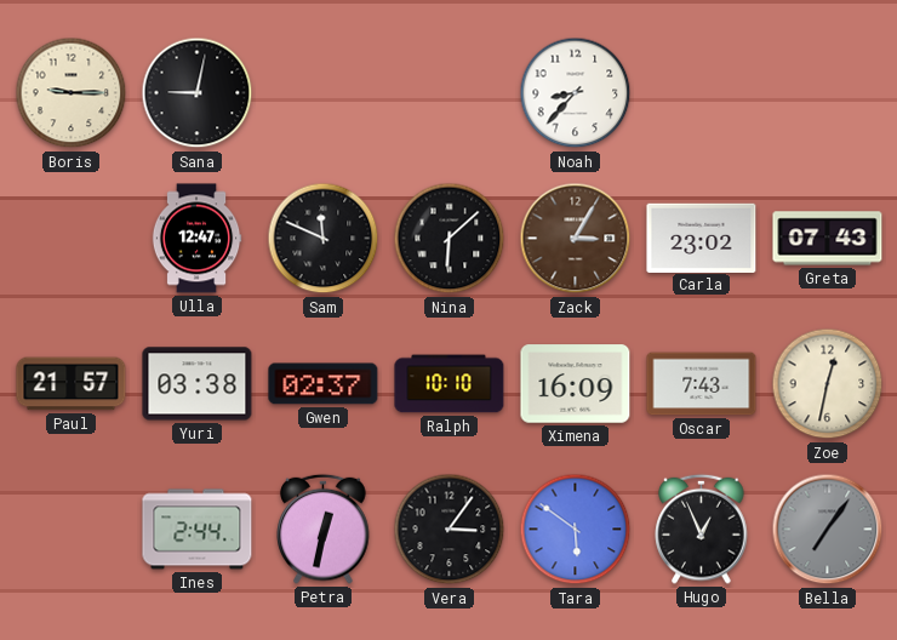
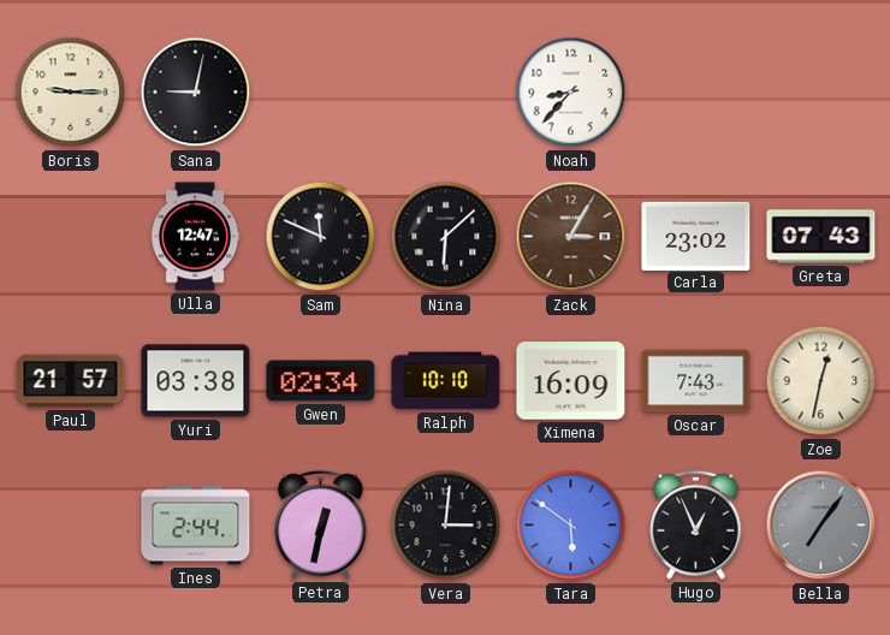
Gwen: 02:37 -> 02:34
Vera: 3:06 -> 3:01
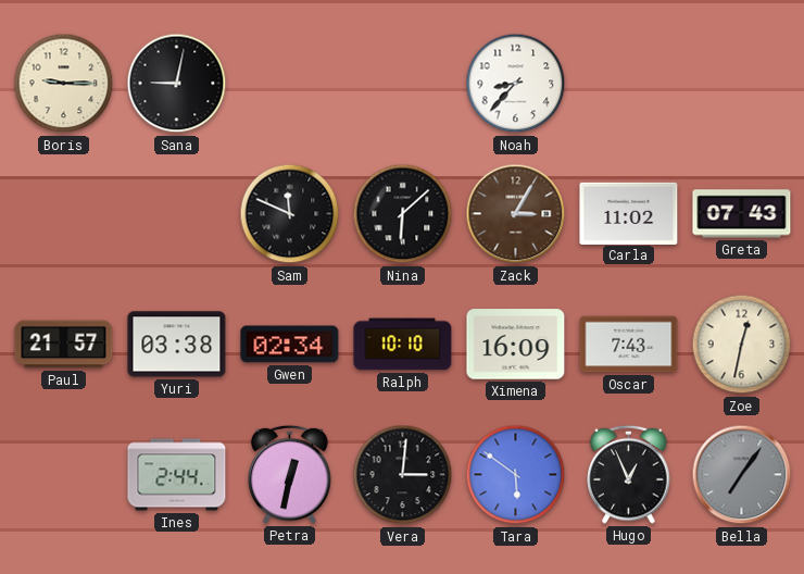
Ulla: 12:47 -> none
Carla: 23:02 -> 11:02
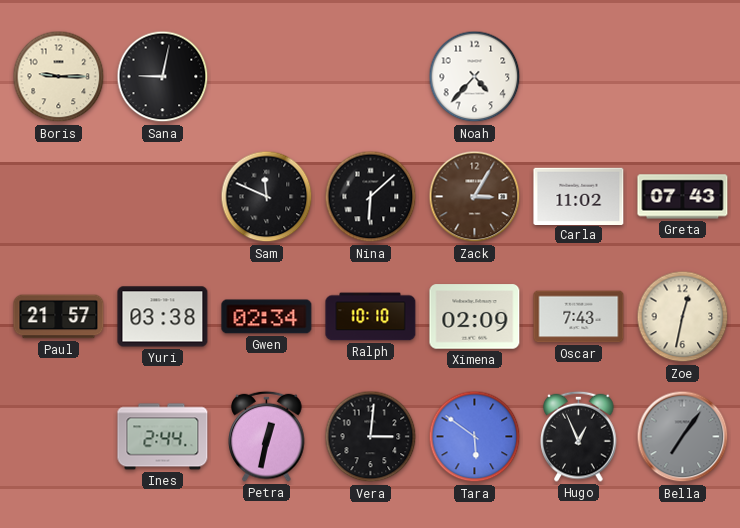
Noah: 8:37 -> 4:37
Ximena: 16:09 -> 02:09
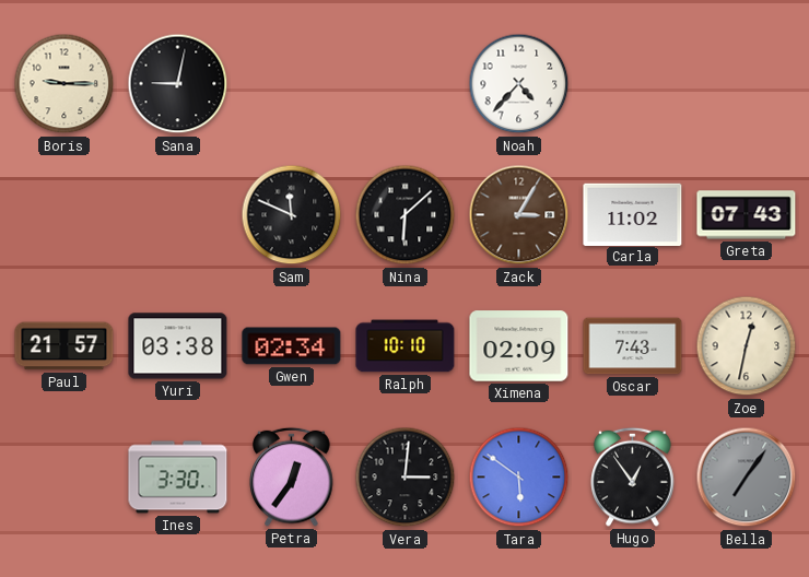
Ines: 2:44 -> 3:30
Petra: 12:32 -> 12:36
Hugo: 12:56 -> 12:54
